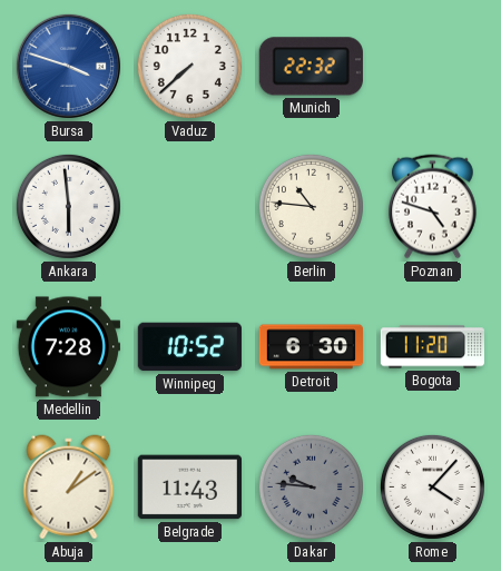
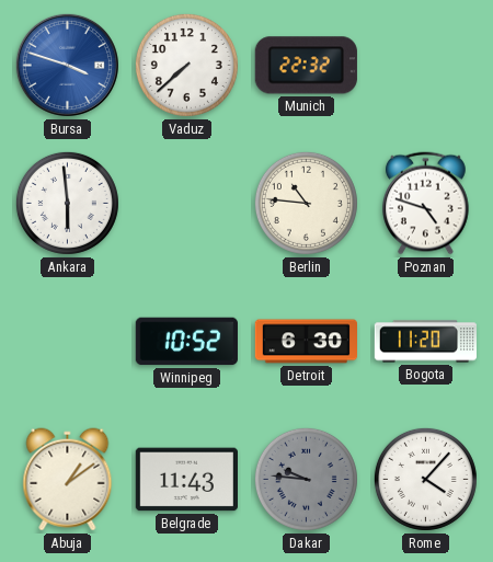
Medellin: 7:28 -> none
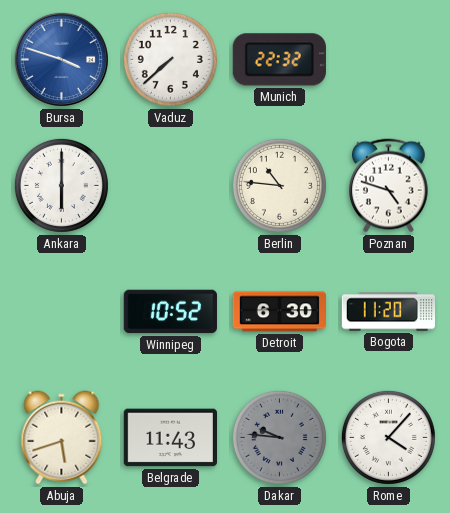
Ankara: 5:59 -> 6:00
Abuja: 1:09 -> 5:42
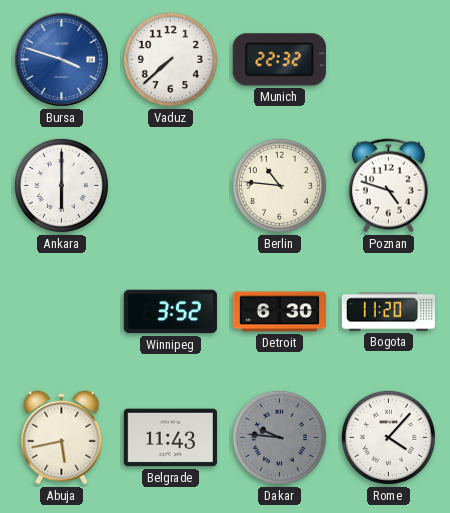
Winnipeg: 10:52 -> 3:52
Abuja: 5:42 -> 5:43
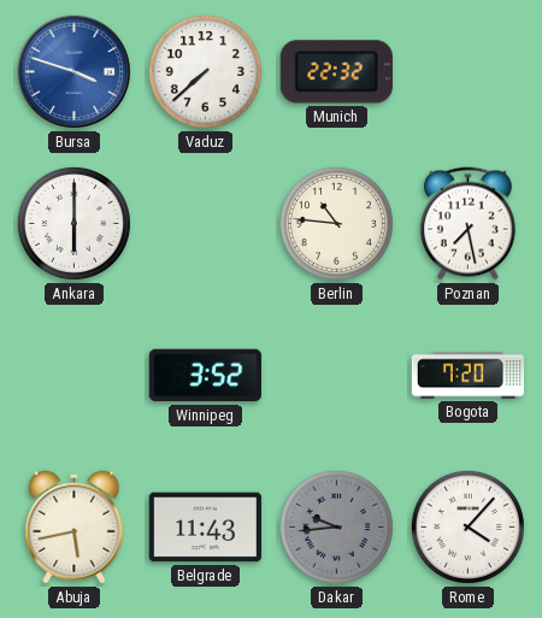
Poznan: 4:48 -> 7:28
Detroit: 6:30 -> none
Bogota: 11:20 -> 7:20
Dakar: 9:46 -> 9:44
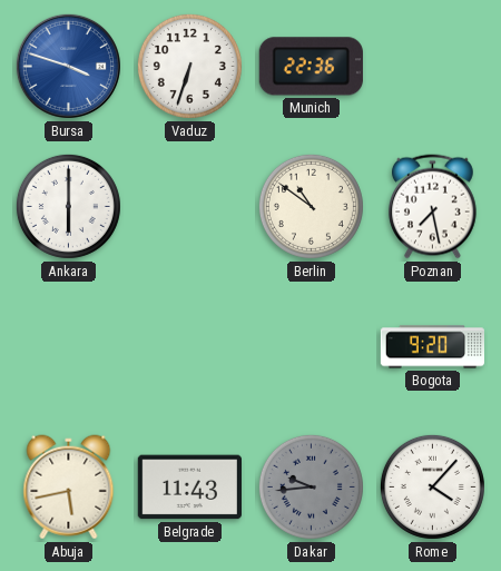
Vaduz: 7:38 -> 6:33
Munich: 22:32 -> 22:36
Berlin: 10:46 -> 10:51
Winnipeg: 3:52 -> none
Bogota: 7:20 -> 9:20
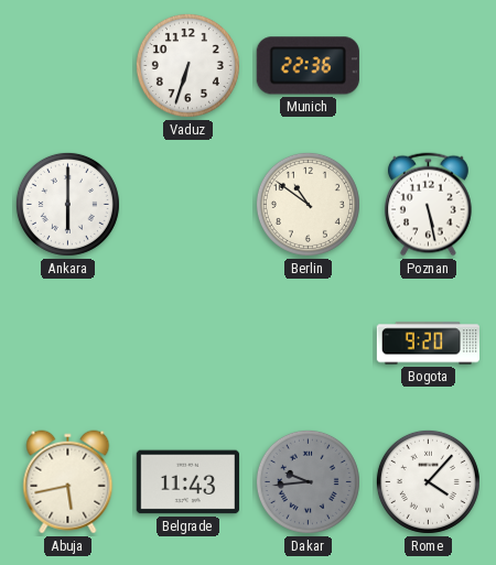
Bursa: 3:48 -> none
Poznan: 7:28 -> 5:28
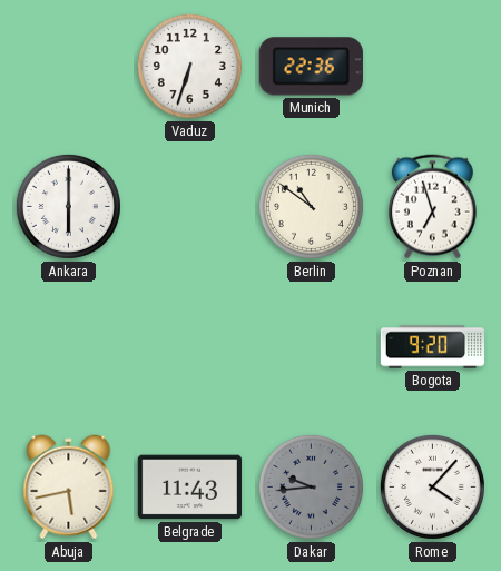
Poznan: 5:28 -> 6:57
